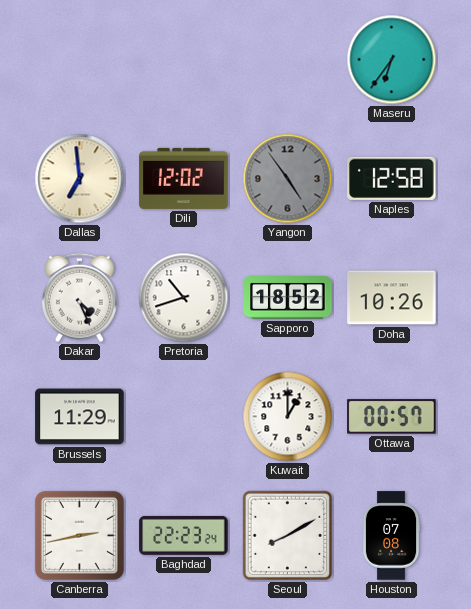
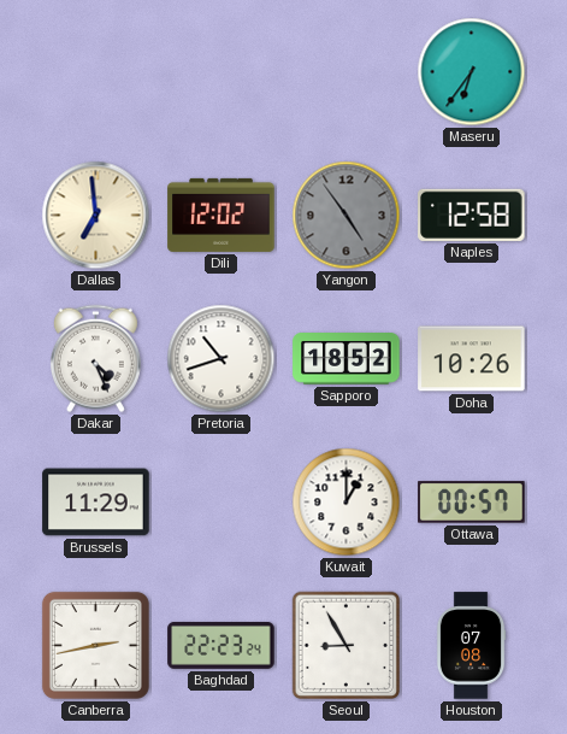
Seoul: 8:10 -> 8:55
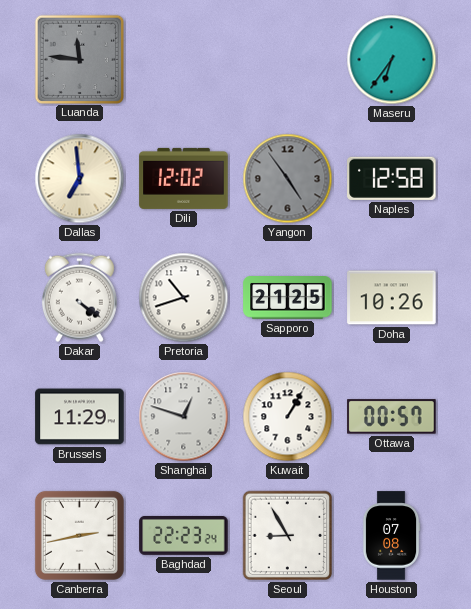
Luanda: none -> 11:46
Dakar: 4:26 -> 4:21
Sapporo: 18:52 -> 21:25
Shanghai: none -> 12:48
Kuwait: 1:00 -> 1:05
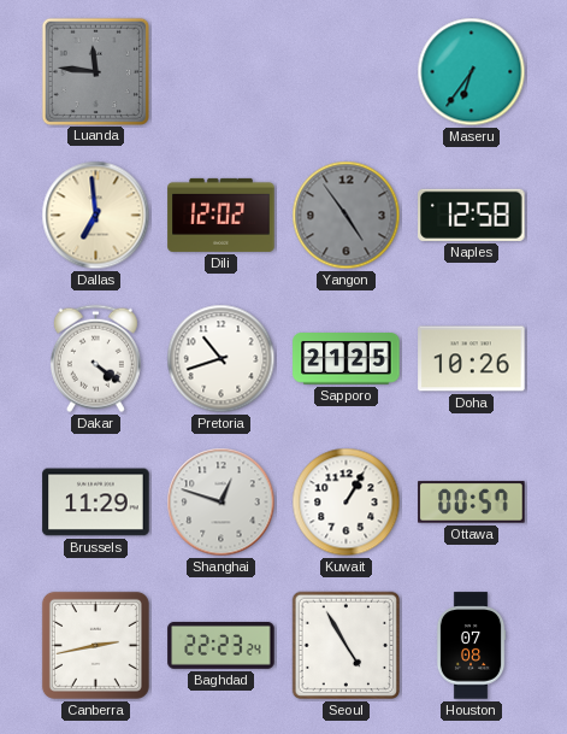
Seoul: 8:55 -> 4:55
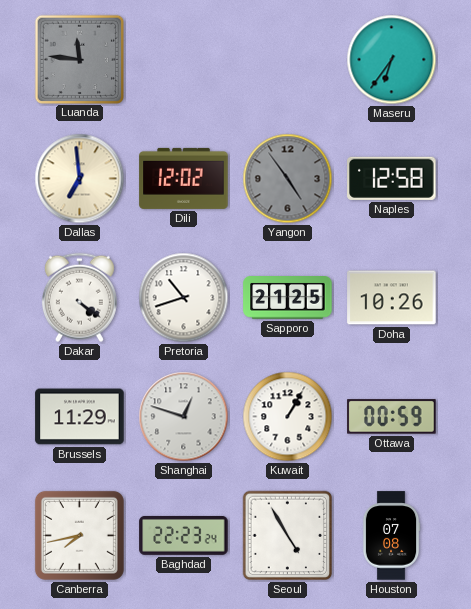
Ottawa: 00:57 -> 00:59
Canberra: 2:43 -> 7:43
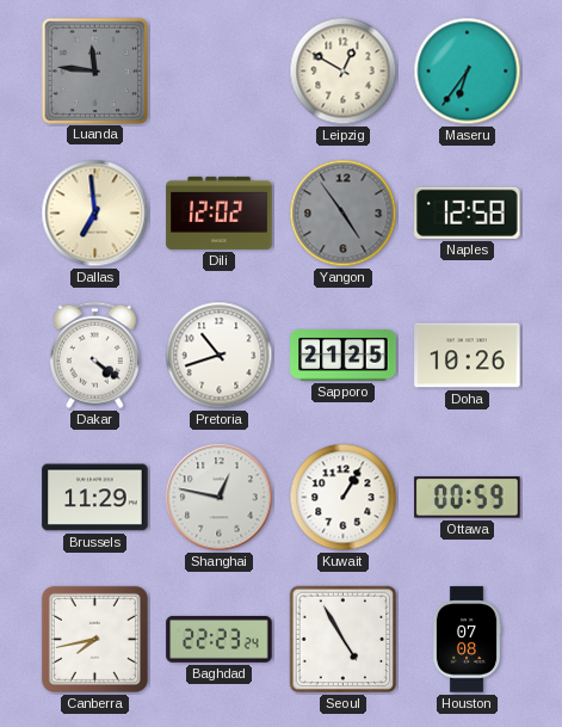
Leipzig: none -> 12:50
Shanghai: 12:48 -> 12:47
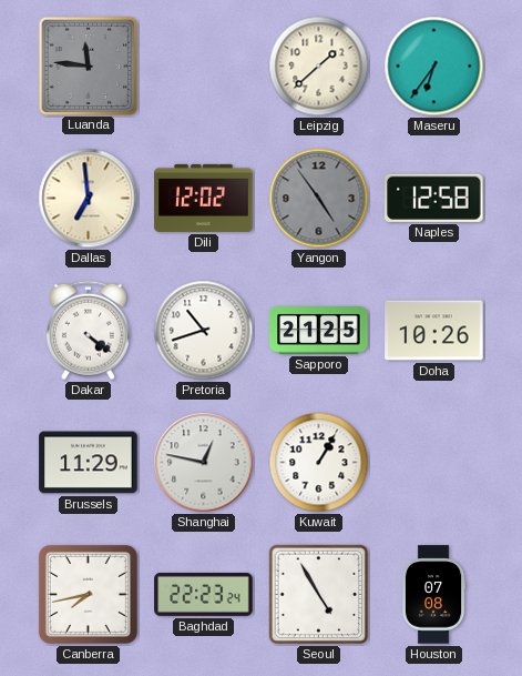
Leipzig: 12:50 -> 1:38
Ottawa: 00:59 -> none
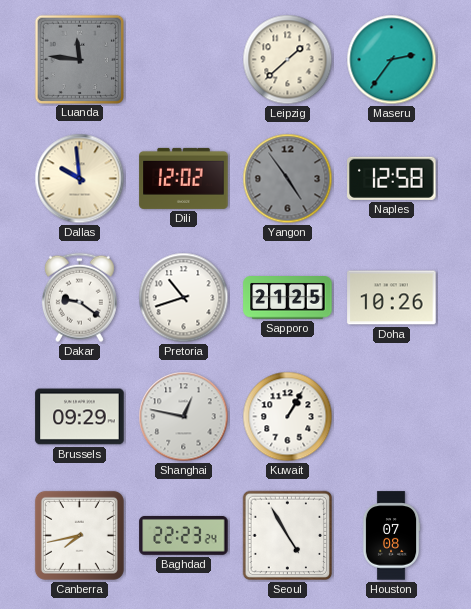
Maseru: 6:36 -> 2:36
Dallas: 6:59 -> 9:59
Dakar: 4:21 -> 9:21
Brussels: 11:29 -> 09:29
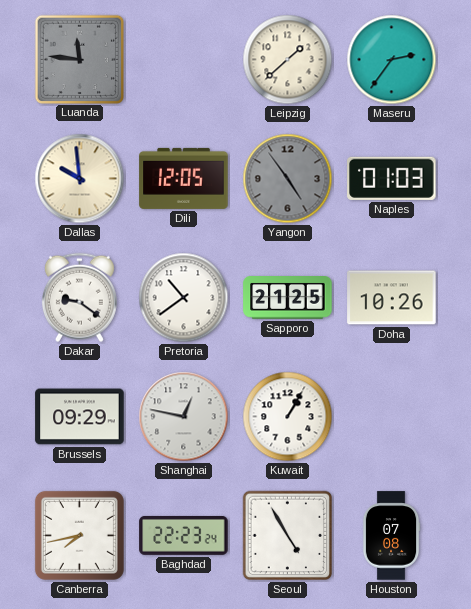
Dili: 12:02 -> 12:05
Naples: 12:58 -> 01:03
Pretoria: 10:42 -> 10:39
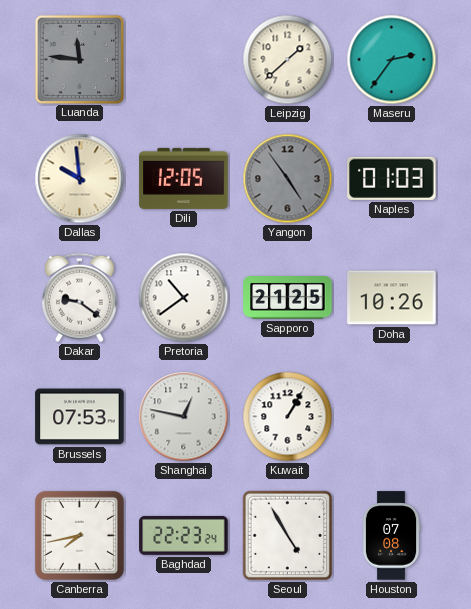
Brussels: 09:29 -> 07:53
